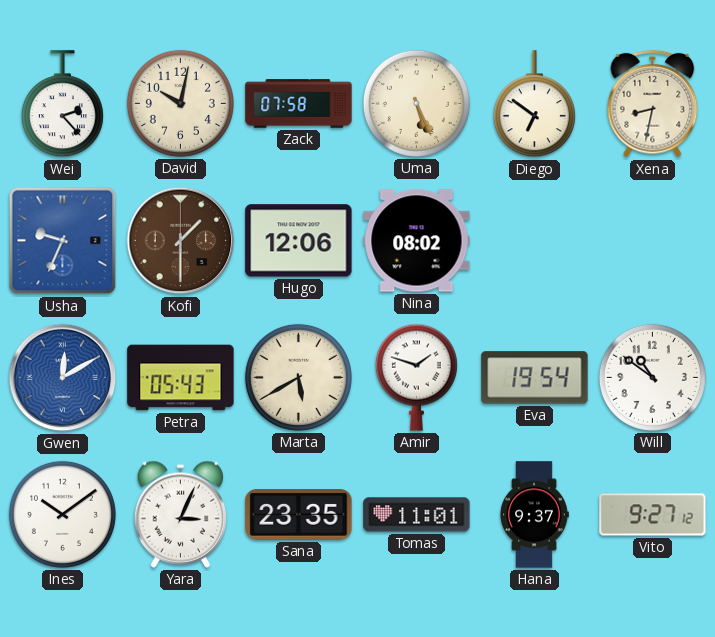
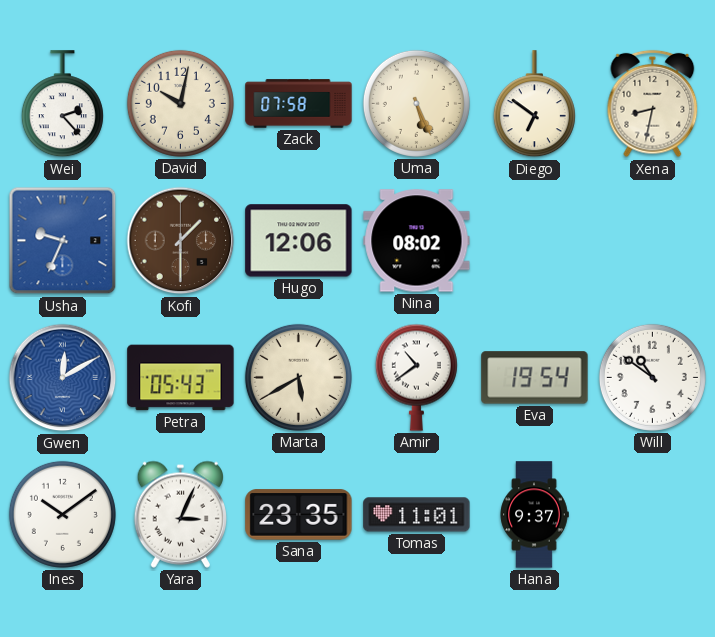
Amir: 1:48 -> 10:39
Vito: 9:27 -> none
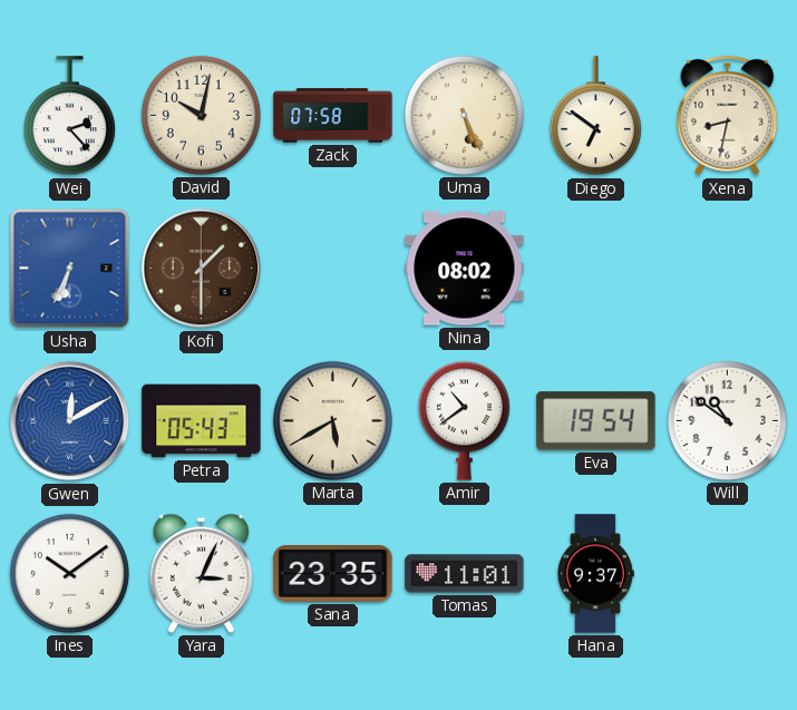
Usha: 9:34 -> 6:34
Hugo: 12:06 -> none
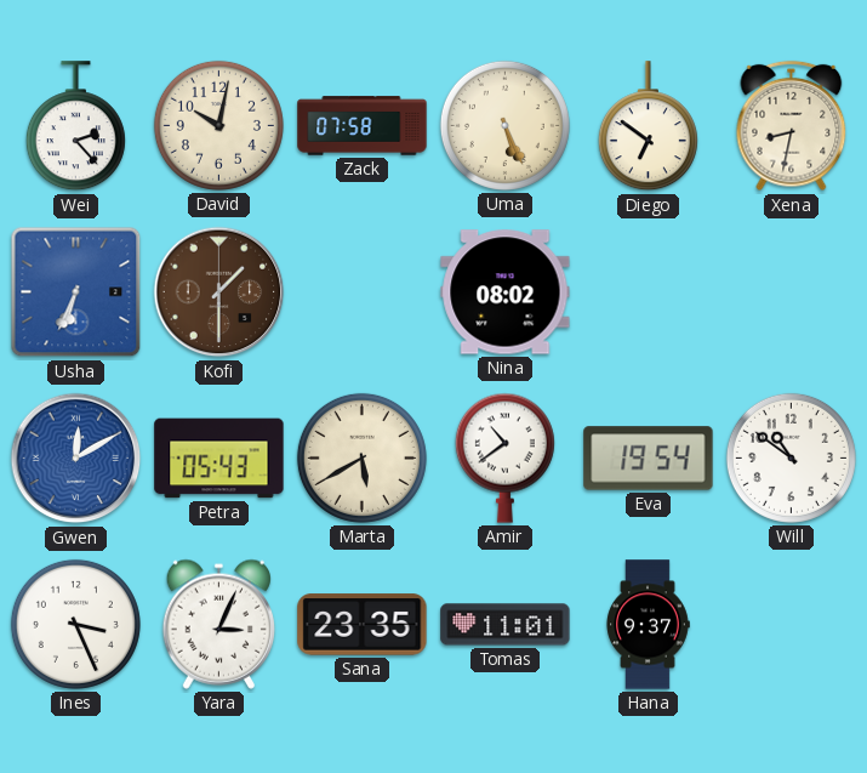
Ines: 10:09 -> 3:26
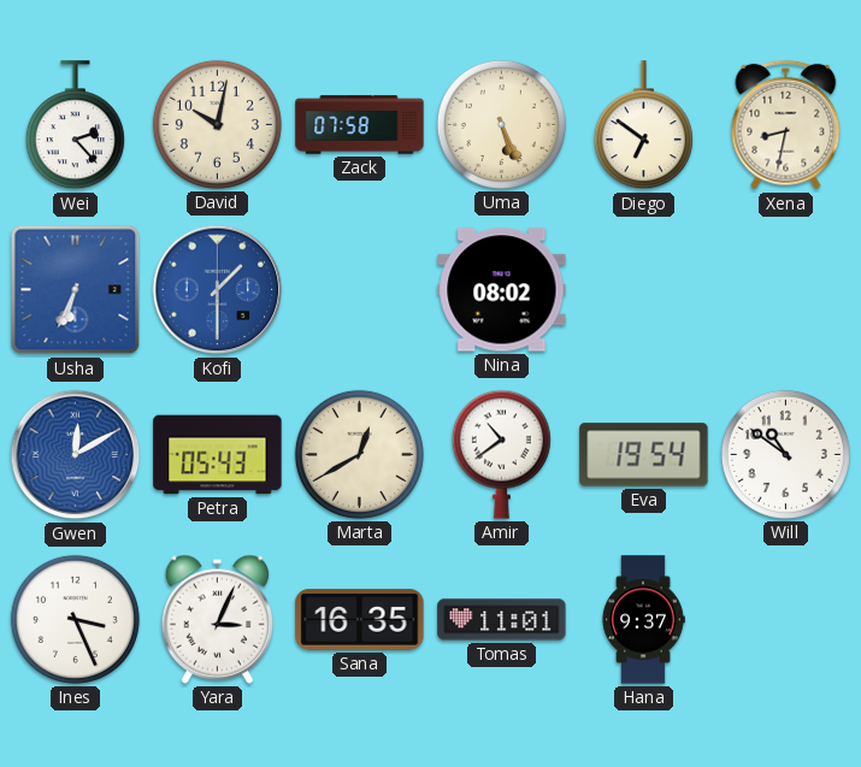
Kofi dial: brown -> blue
Marta: 5:40 -> 12:40
Sana: 23:35 -> 16:35
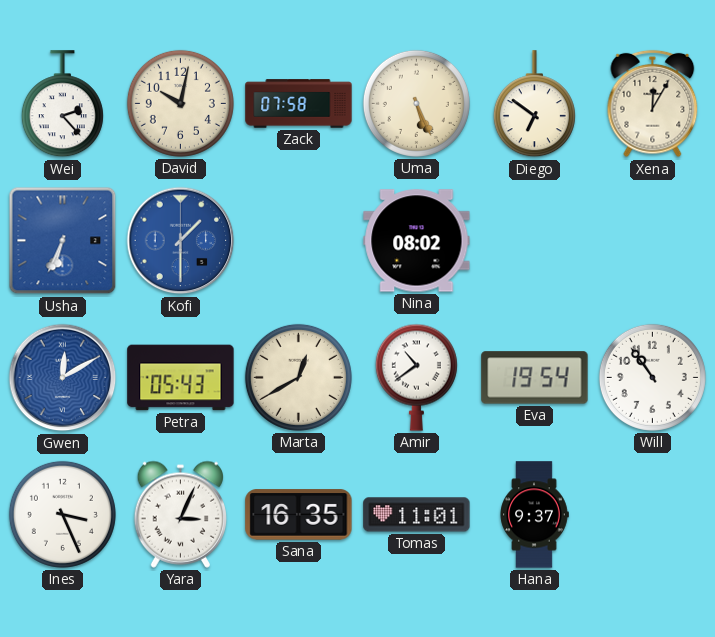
Xena: 8:32 -> 12:05
Will: 10:51 -> 10:54
